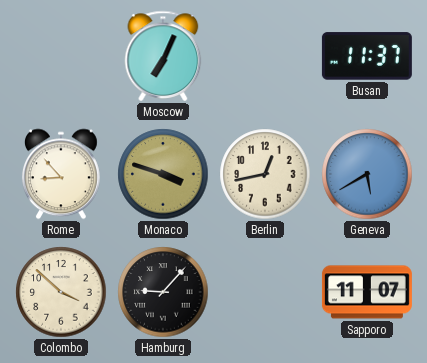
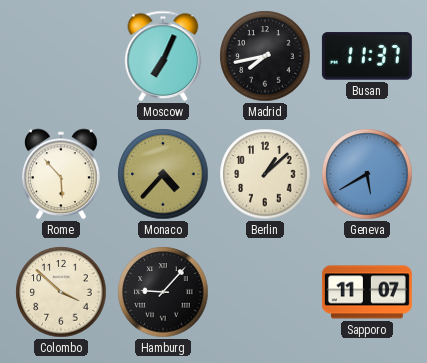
Madrid: none -> 7:43
Rome: 8:53 -> 5:53
Monaco: 3:48 -> 4:37
Berlin: 12:43 -> 1:08
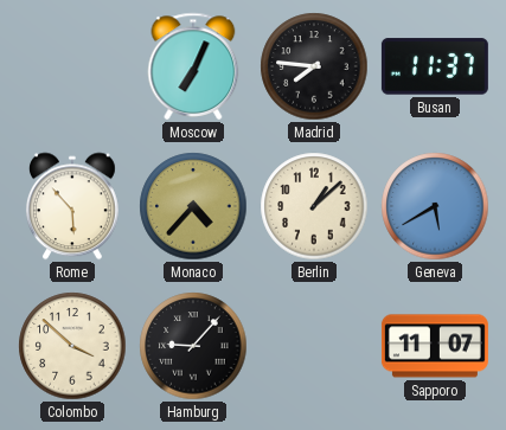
Madrid: 7:43 -> 7:46
